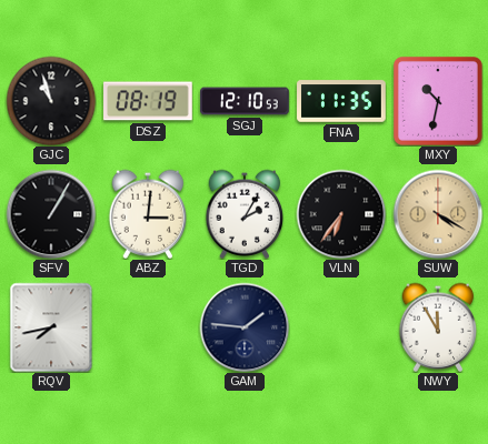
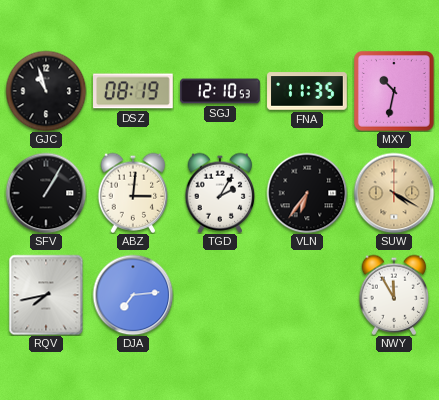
DJA: none -> 7:14
GAM: 1:46 -> none
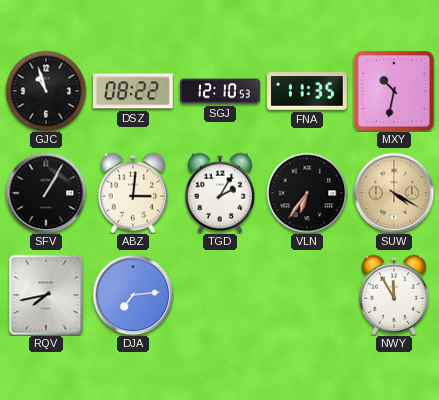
DSZ: 08:19 -> 08:22
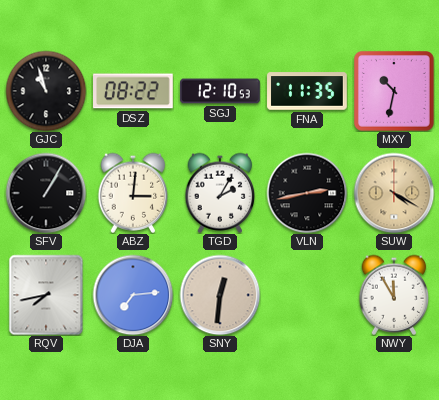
VLN: 6:36 -> 2:43
SNY: none -> 12:31
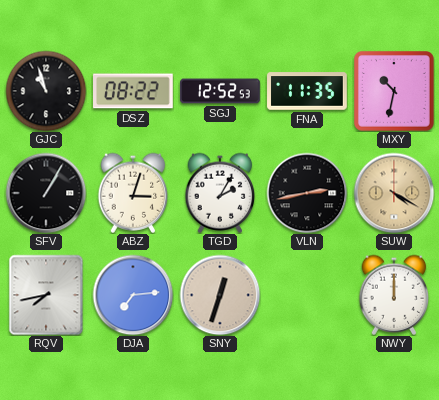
SGJ: 12:10 -> 12:52
ABZ: 3:01 -> 3:03
SNY: 12:31 -> 12:33
NWY: 11:55 -> 12:00
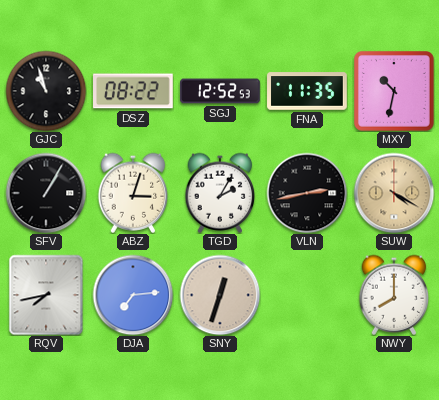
NWY: 12:00 -> 8:00
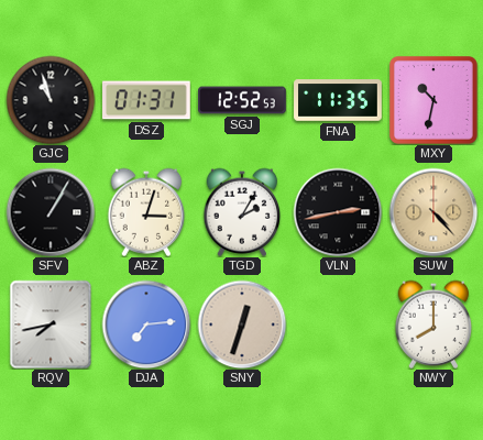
DSZ: 08:22 -> 01:31
SUW: 4:20 -> 4:23
